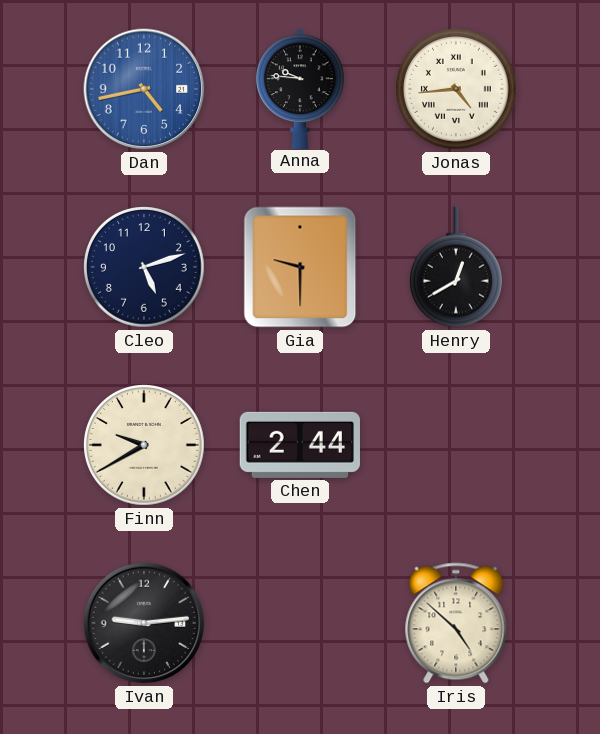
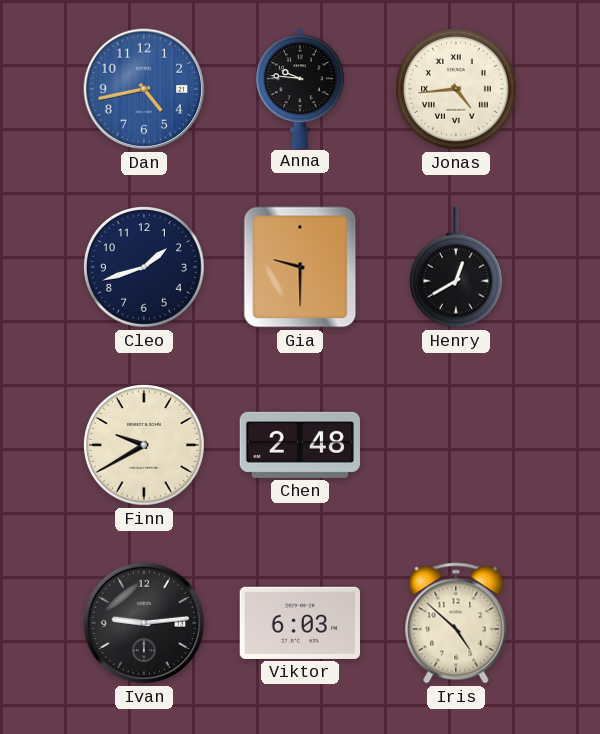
Cleo: 5:12 -> 1:42
Chen: 2:44 -> 2:48
Viktor: none -> 6:03
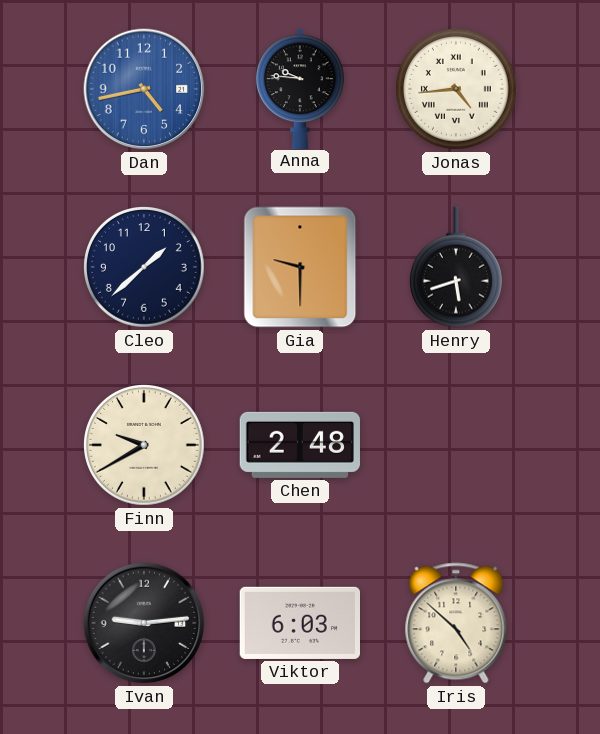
Cleo: 1:42 -> 1:38
Henry: 12:40 -> 5:42
